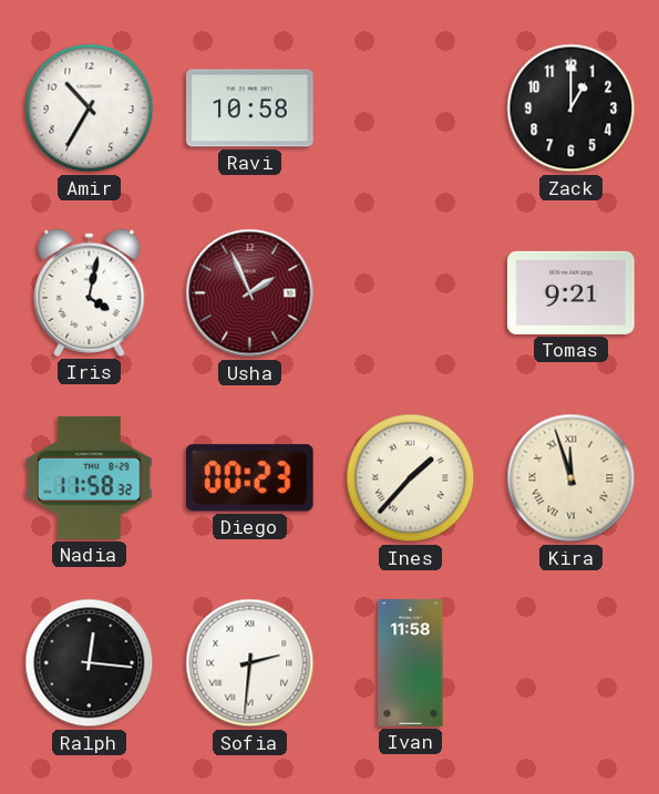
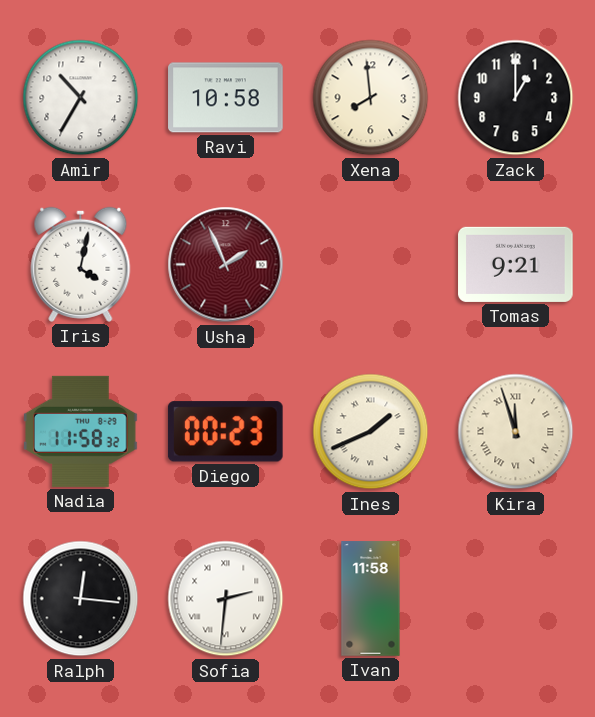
Xena: none -> 7:59
Ines: 1:37 -> 1:41
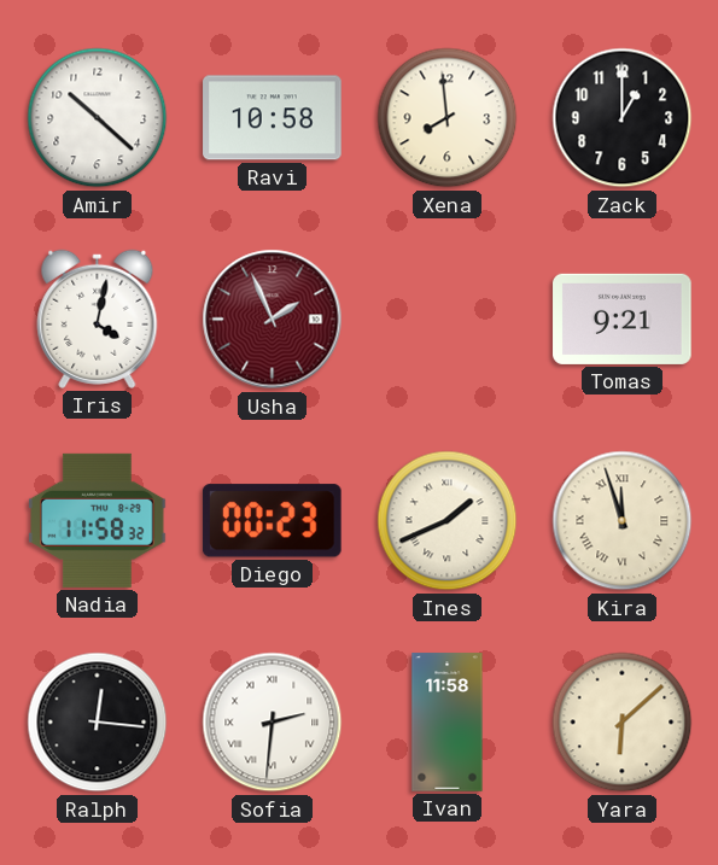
Amir: 10:35 -> 10:22
Yara: none -> 6:08
